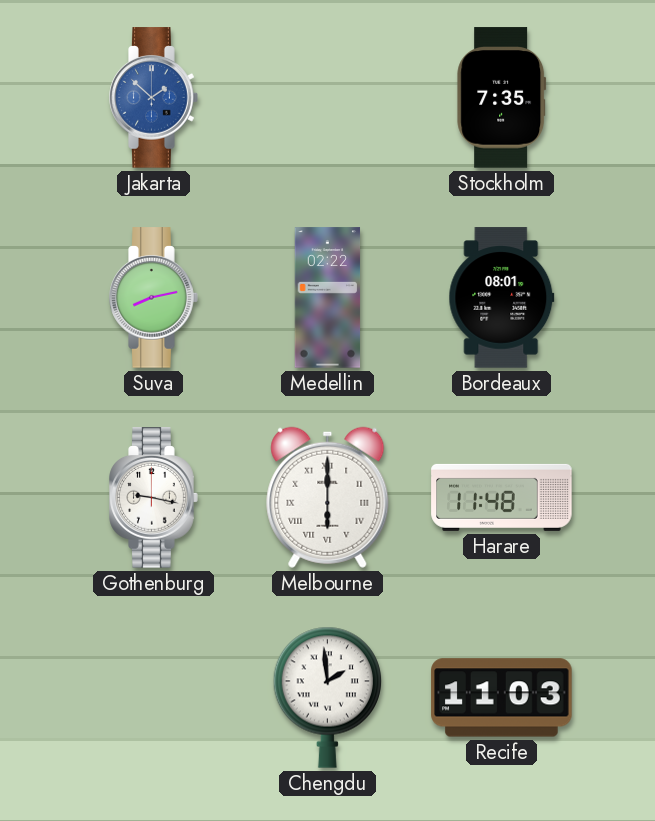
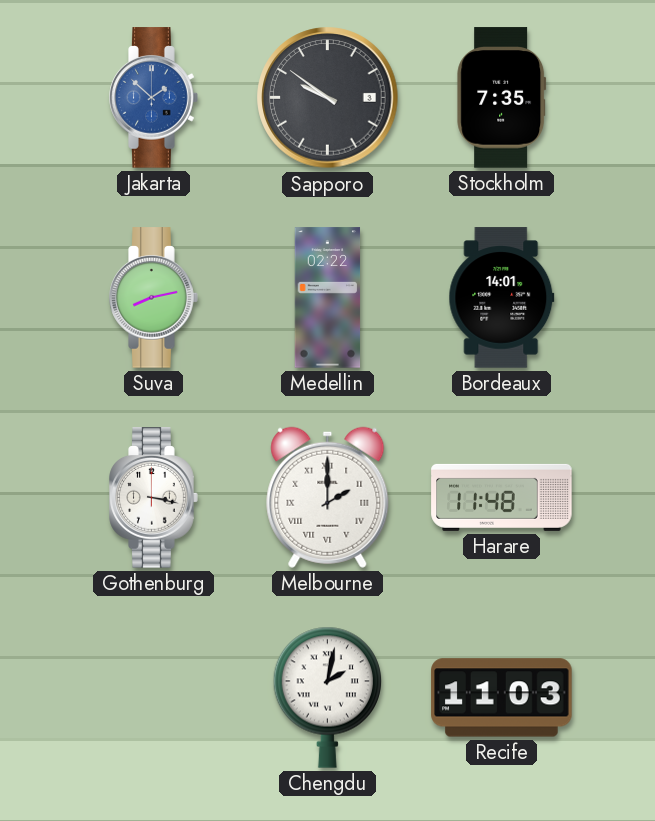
Sapporo: none -> 9:51
Bordeaux: 08:01 -> 14:01
Gothenburg: 9:17 -> 3:17
Melbourne: 6:00 -> 2:00
Chengdu: 1:59 -> 2:02
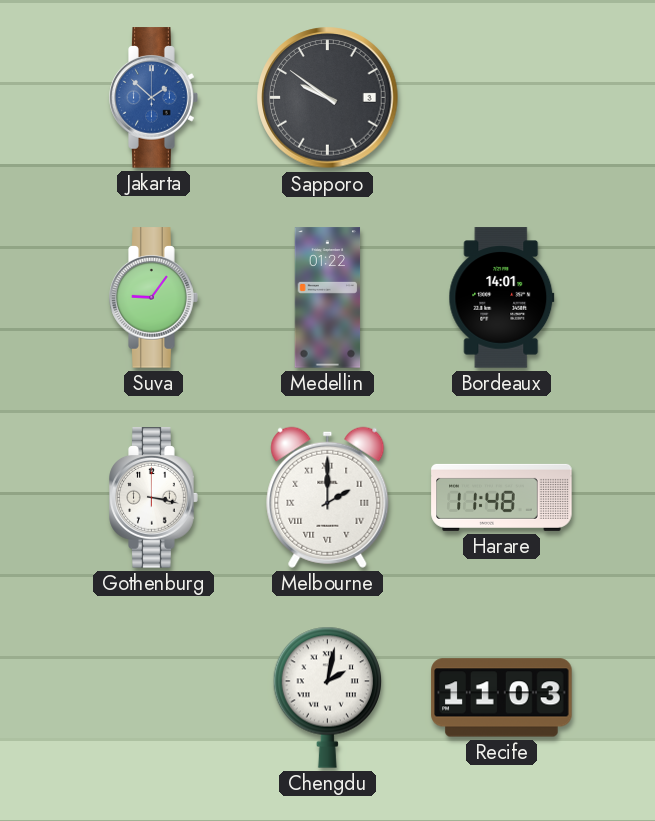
Stockholm: 7:35 -> none
Suva: 8:13 -> 9:06
Medellin: 02:22 -> 01:22
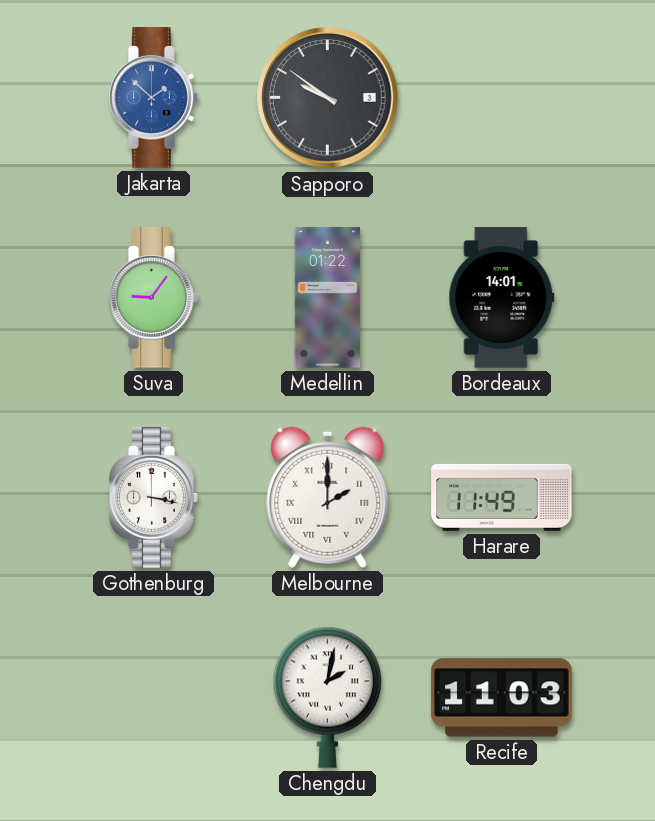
Harare: 11:48 -> 11:49
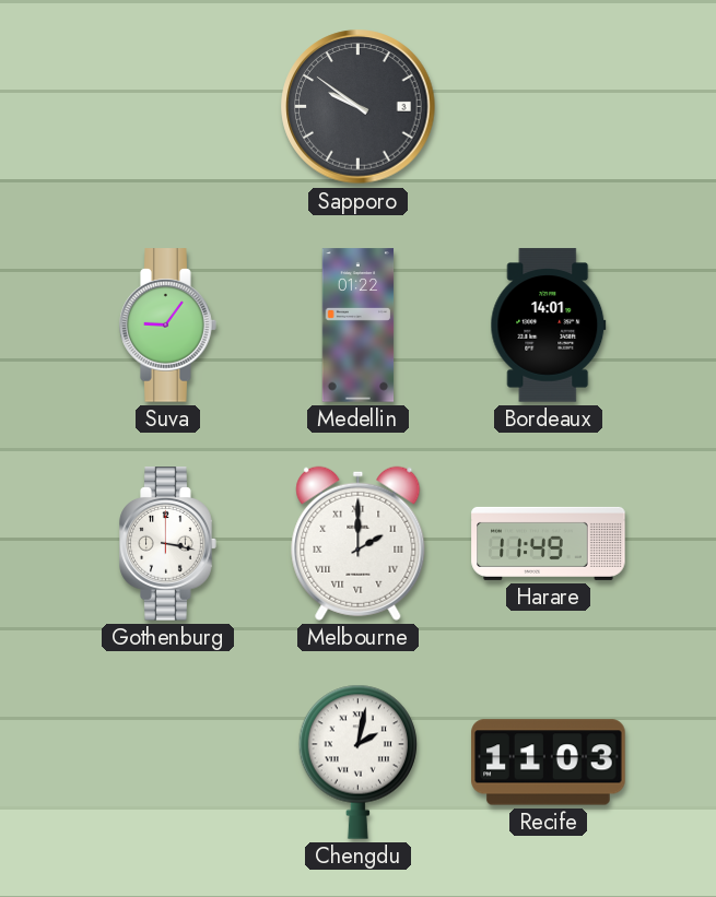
Jakarta: 1:52 -> none
